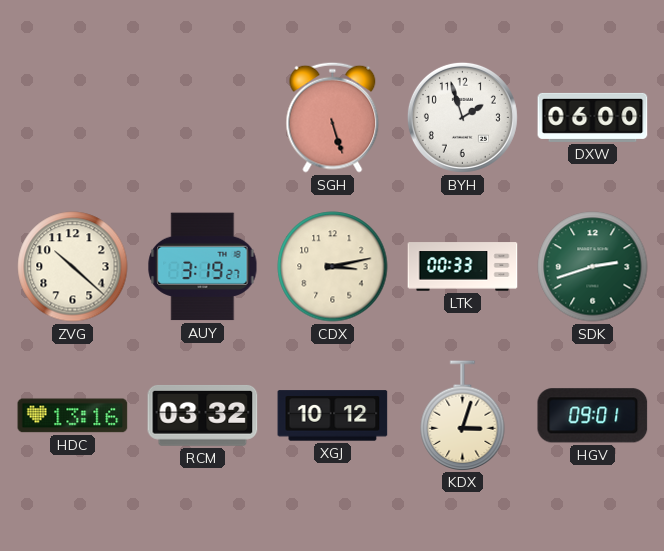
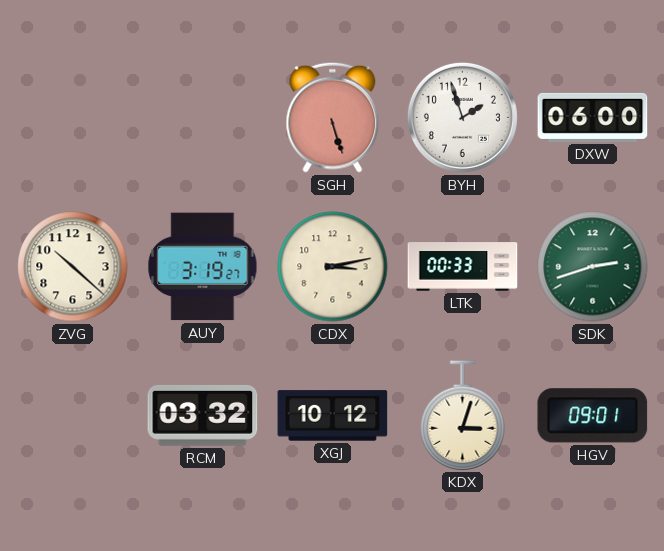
HDC: 13:16 -> none
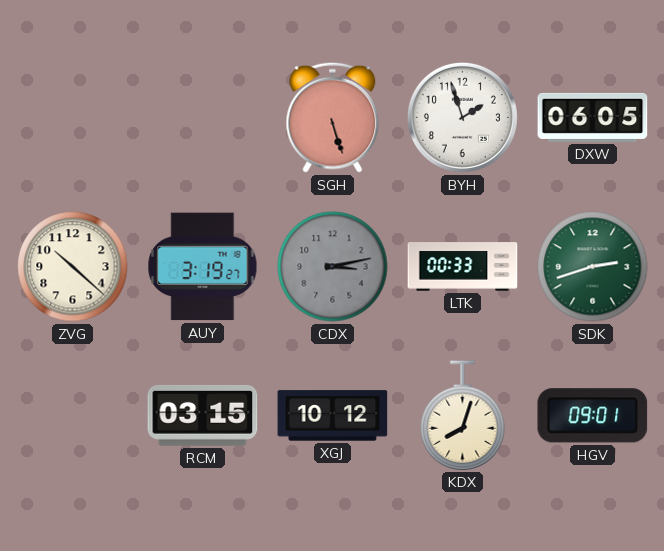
DXW: 06:00 -> 06:05
CDX dial: cream -> grey
RCM: 03:32 -> 03:15
KDX: 3:03 -> 8:03
